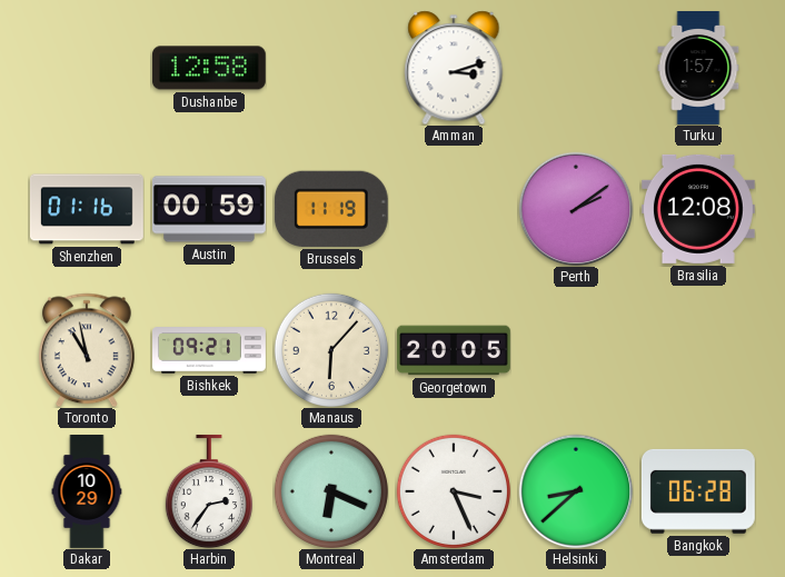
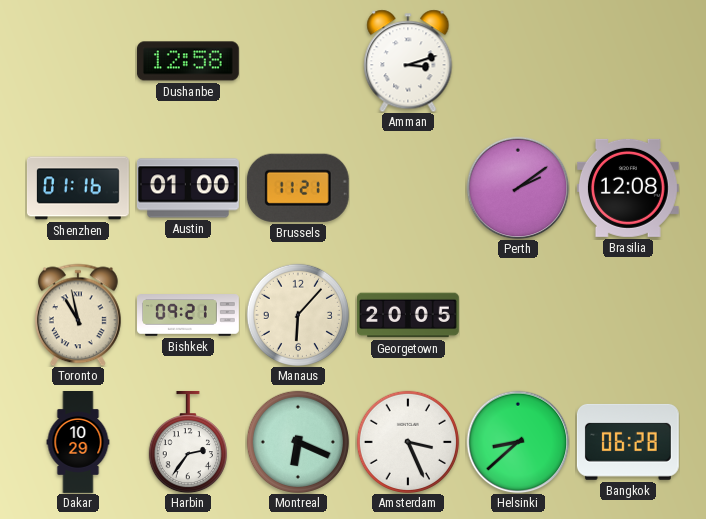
Turku: 1:57 -> none
Austin: 00:59 -> 01:00
Brussels: 11:19 -> 11:21
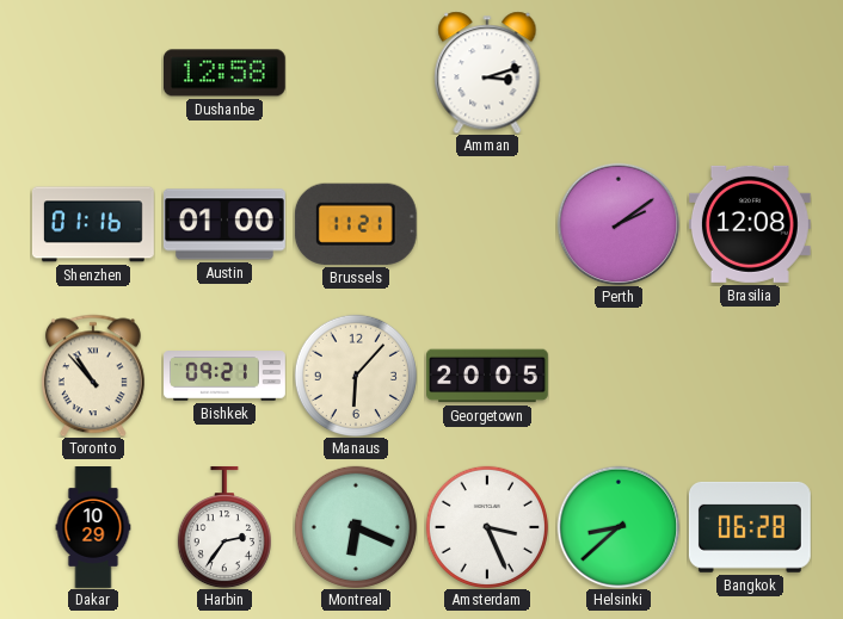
Toronto: 10:58 -> 10:53
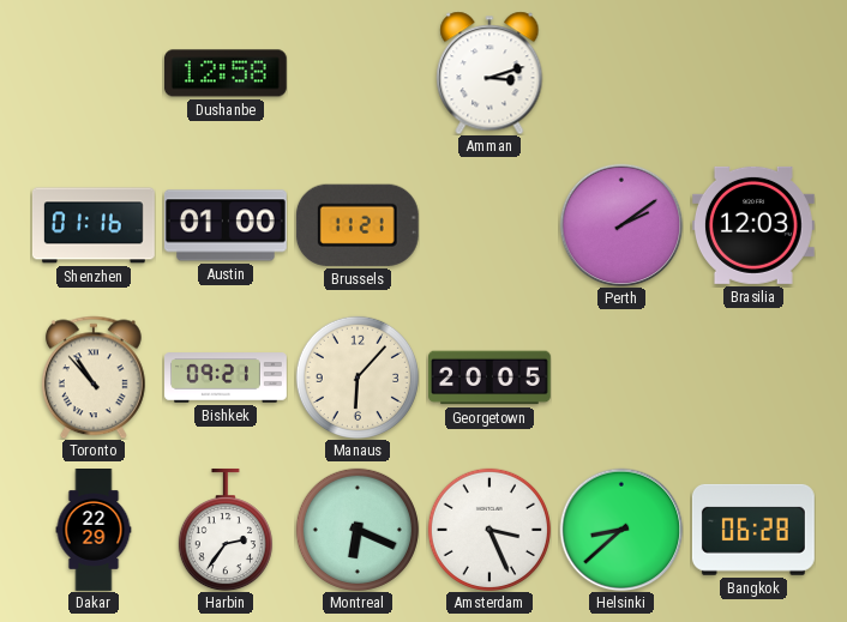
Brasilia: 12:08 -> 12:03
Dakar: 10:29 -> 22:29
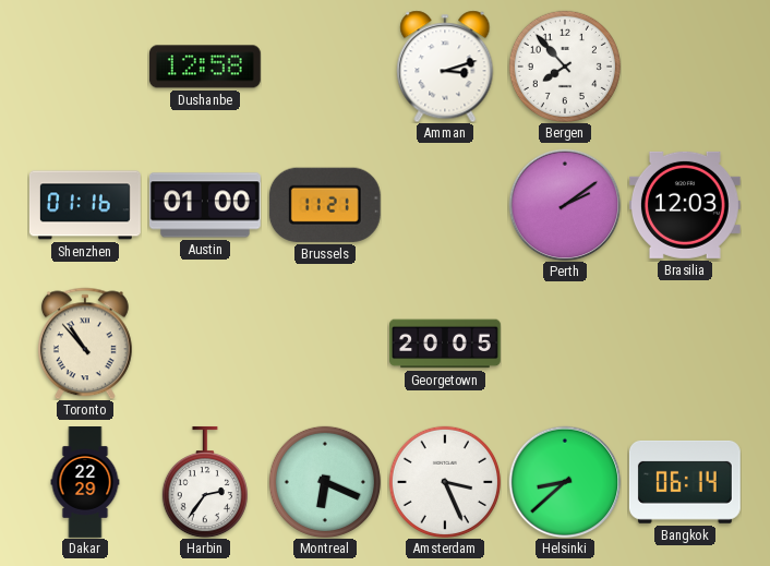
Bergen: none -> 7:53
Bishkek: 09:21 -> none
Manaus: 6:07 -> none
Bangkok: 06:28 -> 06:14
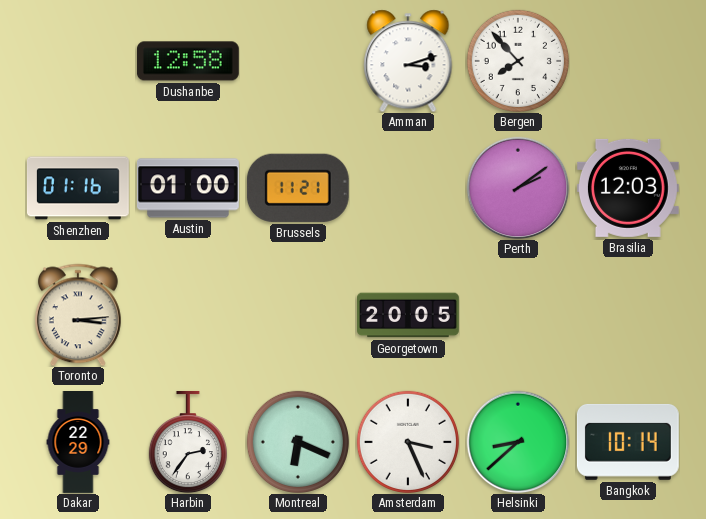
Toronto: 10:53 -> 3:14
Bangkok: 06:14 -> 10:14
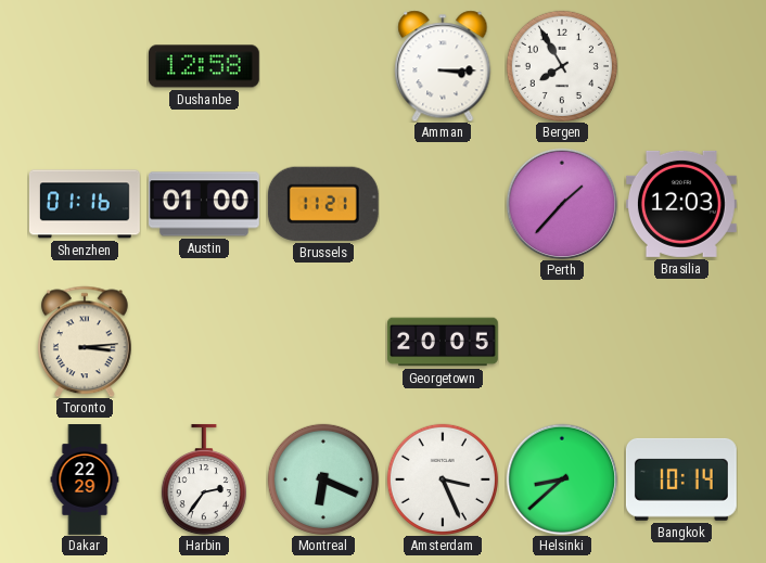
Amman: 3:12 -> 3:15
Bergen: 7:53 -> 7:55
Perth: 2:09 -> 1:37
